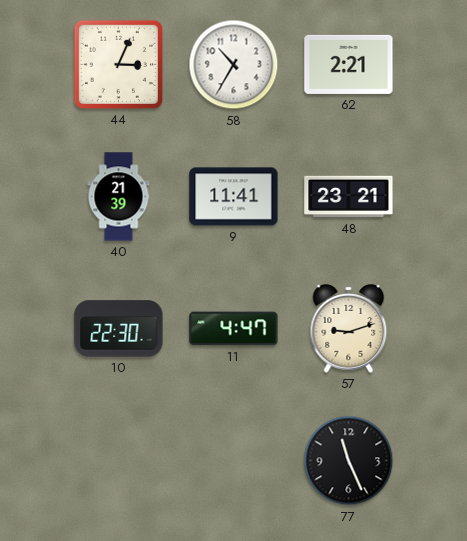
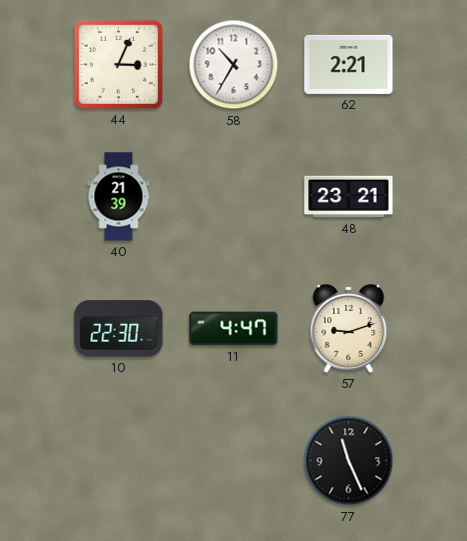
9: 11:41 -> none
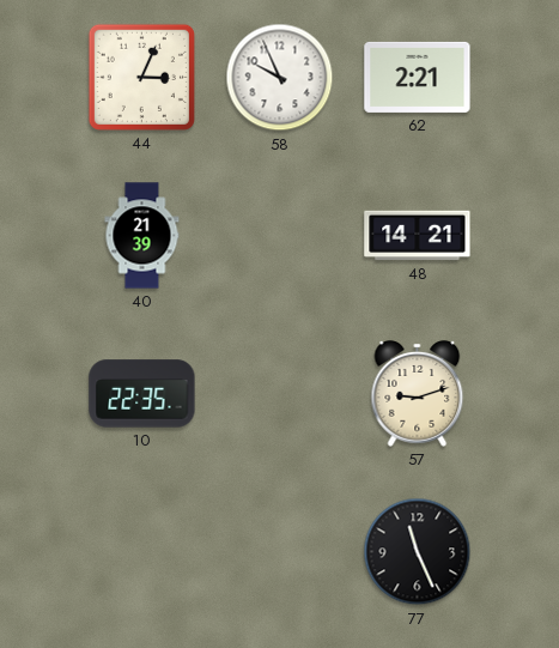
58: 10:35 -> 9:56
48: 23:21 -> 14:21
10: 22:30 -> 22:35
11: 4:47 -> none
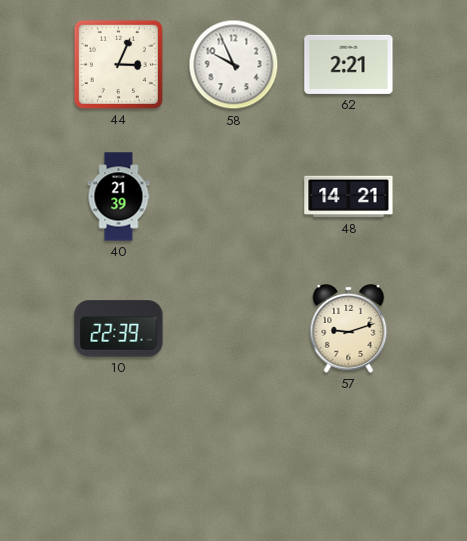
10: 22:35 -> 22:39
77: 11:26 -> none
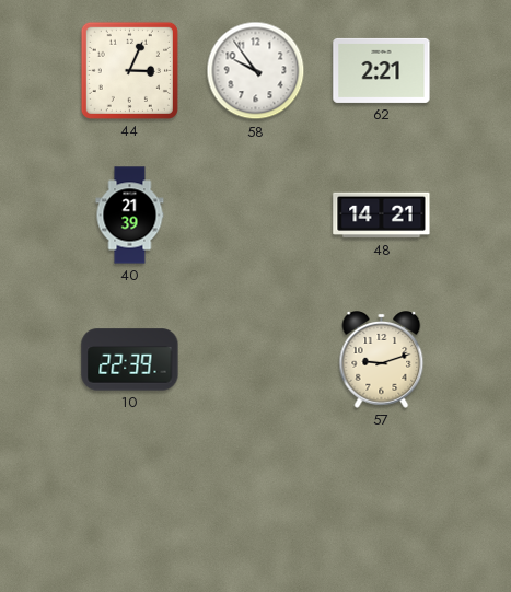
58: 9:56 -> 9:54
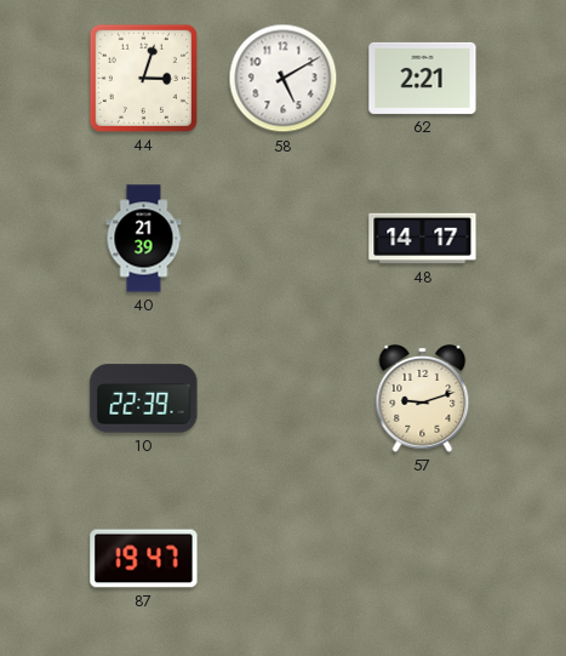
44: 3:04 -> 3:03
58: 9:54 -> 5:10
48: 14:21 -> 14:17
87: none -> 19:47
